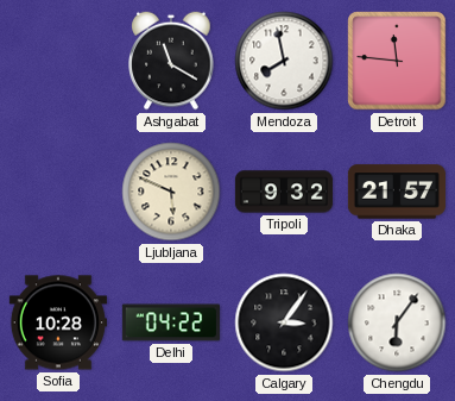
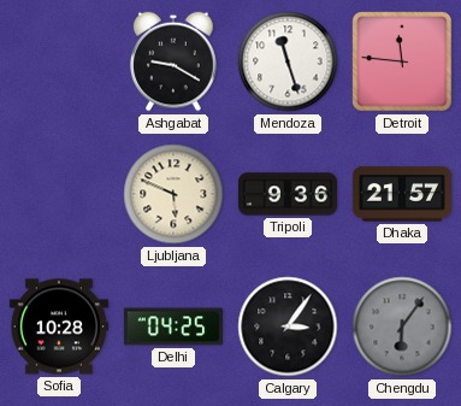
Ashgabat: 11:20 -> 9:20
Mendoza: 7:58 -> 11:27
Tripoli: 9:32 -> 9:36
Delhi: 04:22 -> 04:25
Chengdu dial: white -> grey
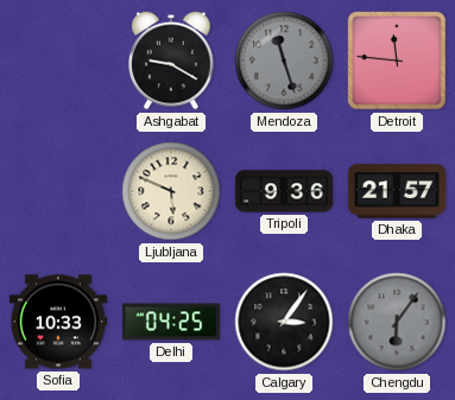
Mendoza dial: white -> grey
Sofia: 10:28 -> 10:33
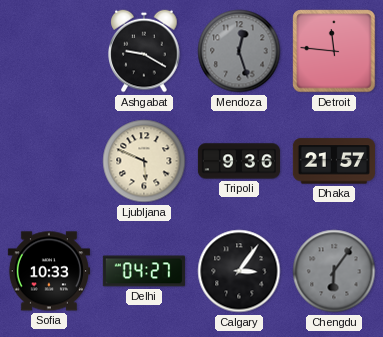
Mendoza: 11:27 -> 12:27
Delhi: 04:25 -> 04:27
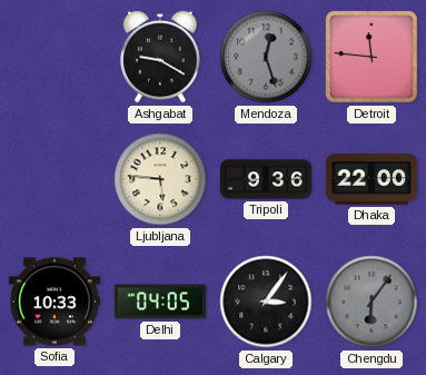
Ljubljana: 5:49 -> 5:46
Dhaka: 21:57 -> 22:00
Delhi: 04:27 -> 04:05
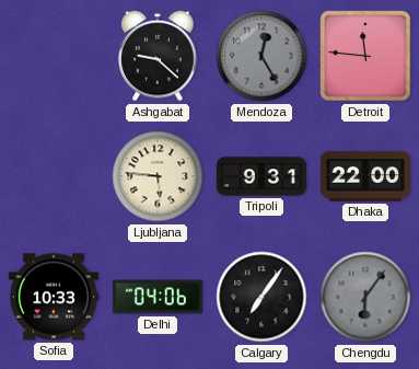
Ashgabat: 9:20 -> 9:22
Mendoza: 12:27 -> 12:25
Tripoli: 9:36 -> 9:31
Delhi: 04:05 -> 04:06
Calgary: 3:06 -> 7:06
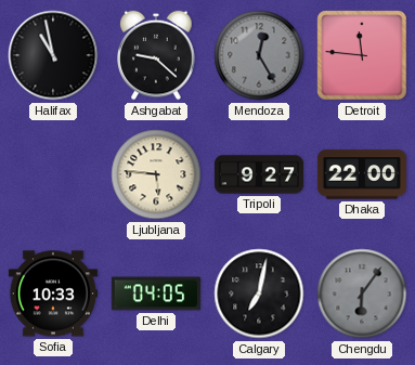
Halifax: none -> 10:58
Tripoli: 9:31 -> 9:27
Delhi: 04:06 -> 04:05
Calgary: 7:06 -> 7:02
